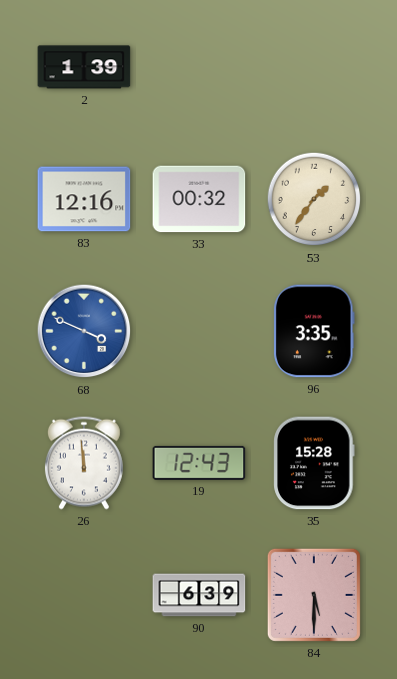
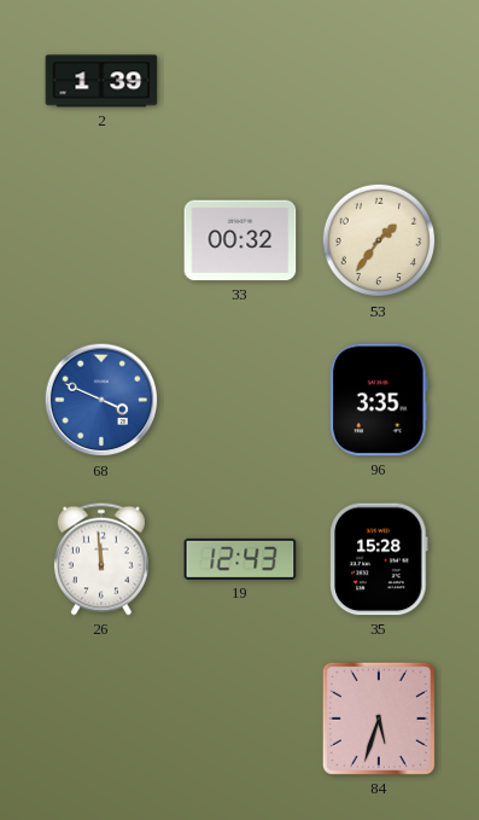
83: 12:16 -> none
90: 6:39 -> none
84: 5:30 -> 5:33
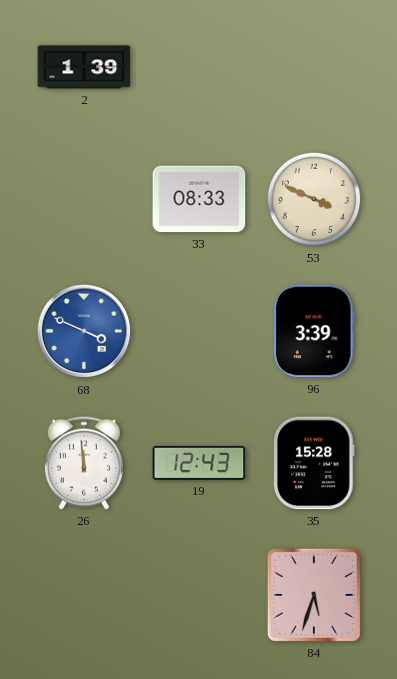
33: 00:32 -> 08:33
53: 1:36 -> 3:49
96: 3:35 -> 3:39
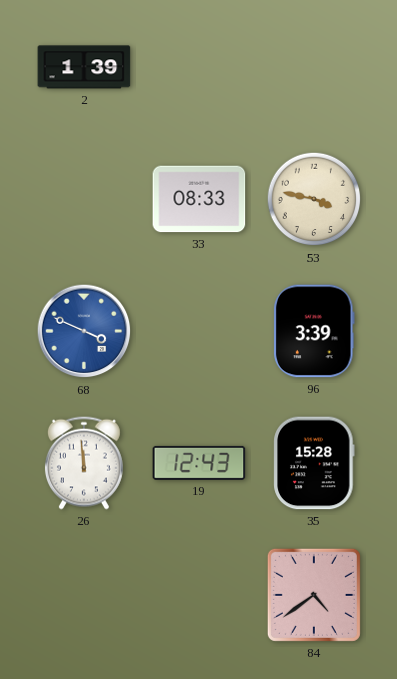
53: 3:49 -> 3:47
84: 5:33 -> 4:39
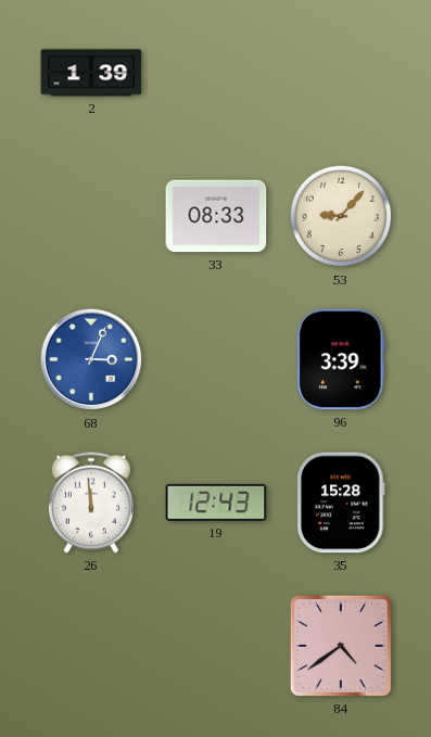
53: 3:47 -> 9:07
68: 3:49 -> 3:04
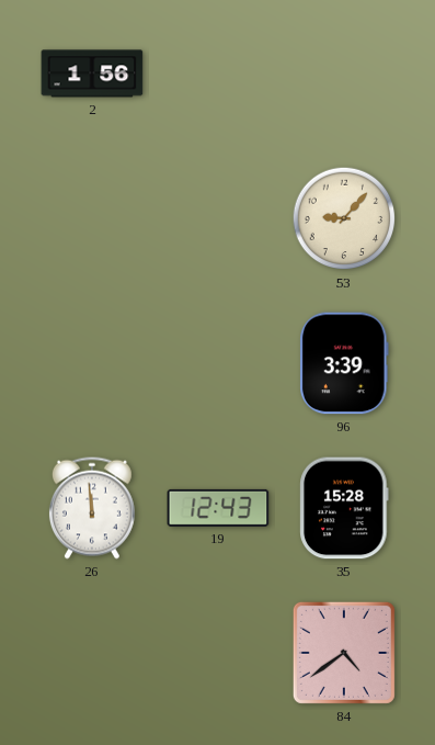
2: 1:39 -> 1:56
33: 08:33 -> none
68: 3:04 -> none
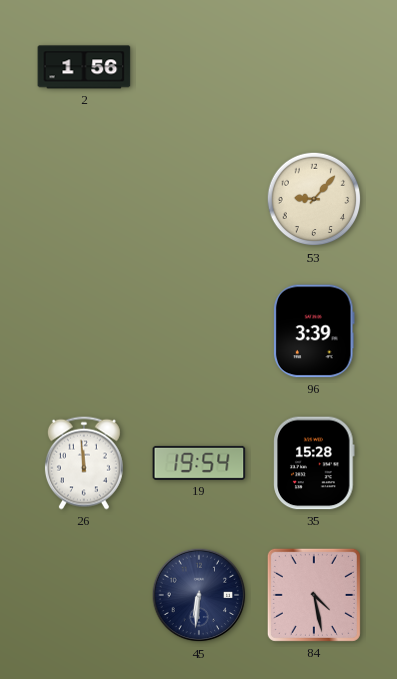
19: 12:43 -> 19:54
45: none -> 6:31
84: 4:39 -> 4:28
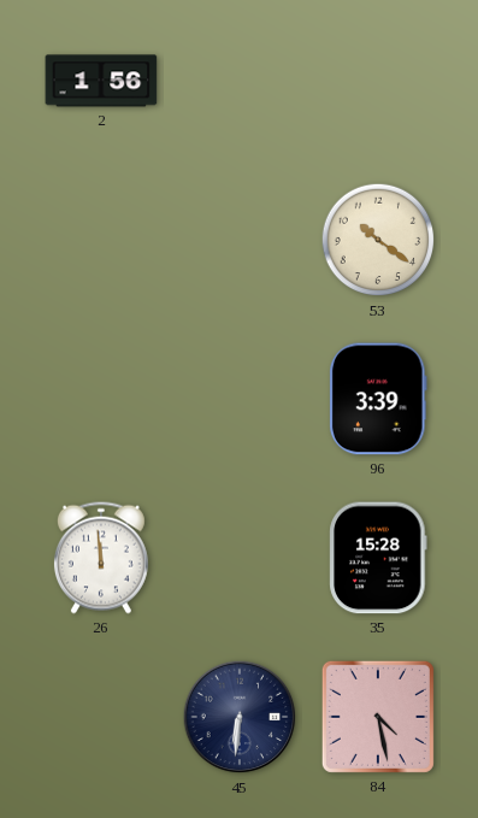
53: 9:07 -> 10:21
19: 19:54 -> none
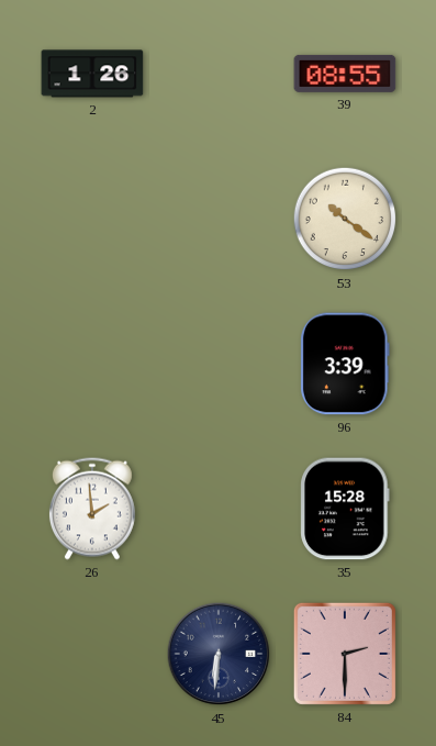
2: 1:56 -> 1:26
39: none -> 08:55
26: 11:59 -> 1:59
84: 4:28 -> 2:30
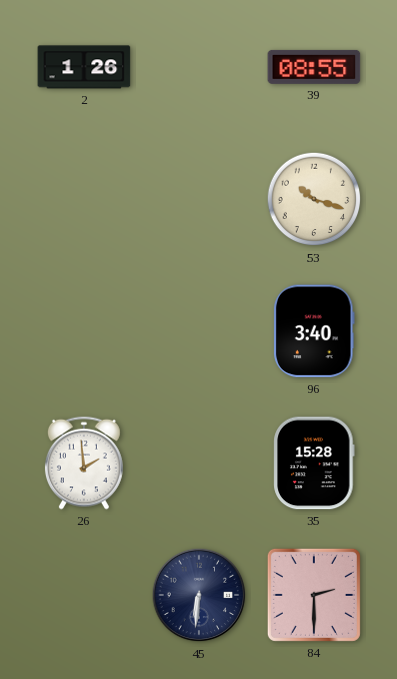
53: 10:21 -> 10:18
96: 3:39 -> 3:40
